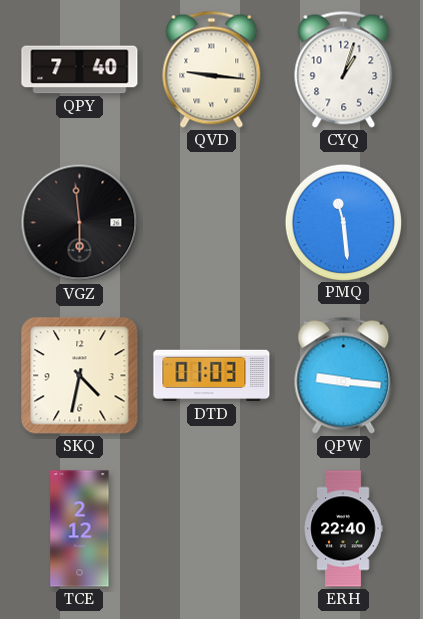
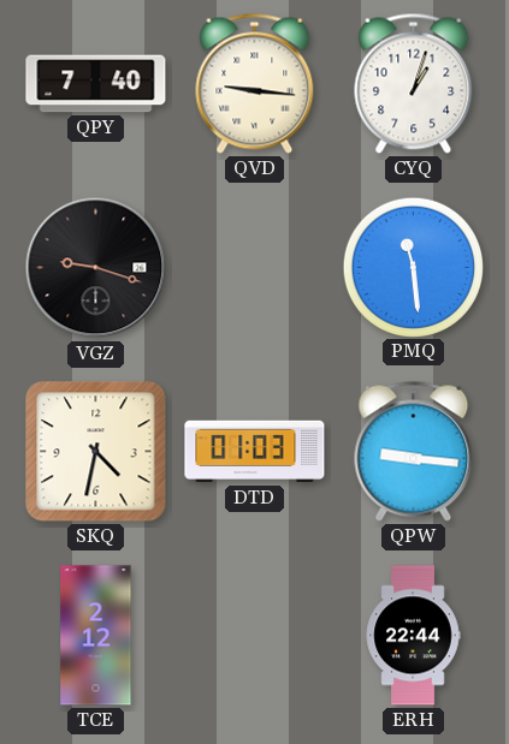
VGZ: 5:59 -> 9:18
ERH: 22:40 -> 22:44
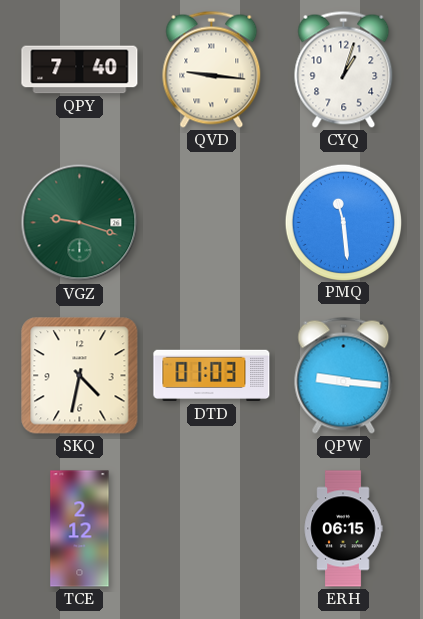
VGZ dial: black -> green
ERH: 22:44 -> 06:15
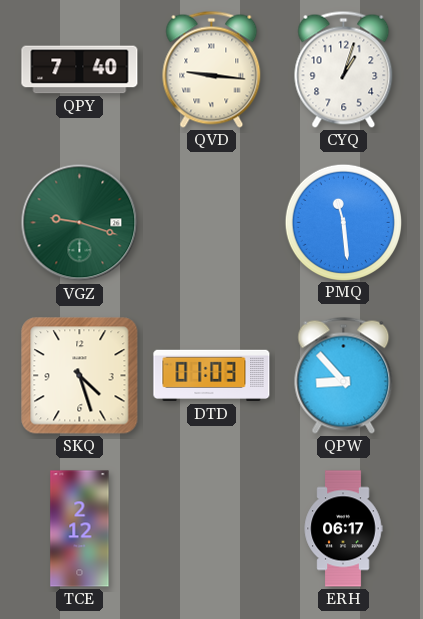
SKQ: 4:32 -> 4:27
QPW: 9:16 -> 8:53
ERH: 06:15 -> 06:17
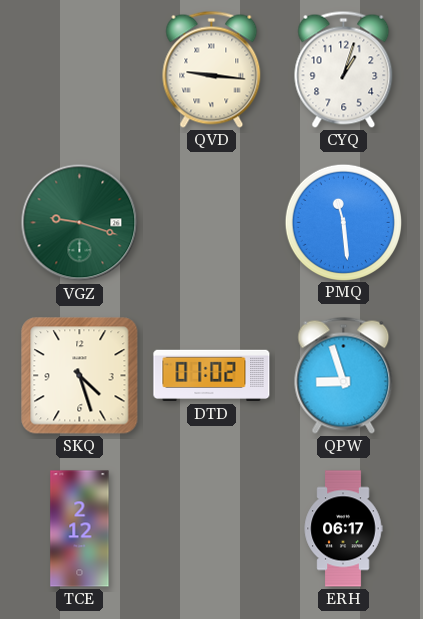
QPY: 7:40 -> none
DTD: 01:03 -> 01:02
QPW: 8:53 -> 8:57
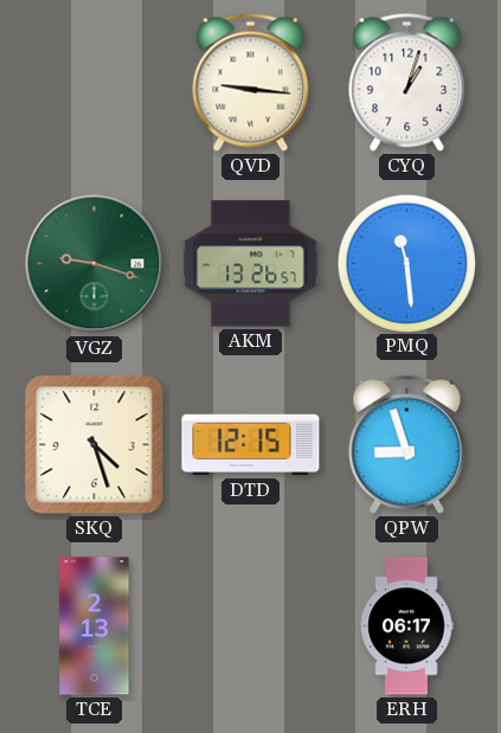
AKM: none -> 13:26
DTD: 01:02 -> 12:15
TCE: 2:12 -> 2:13
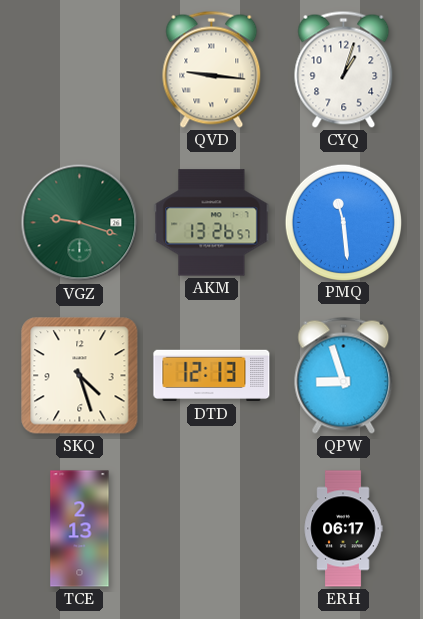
DTD: 12:15 -> 12:13
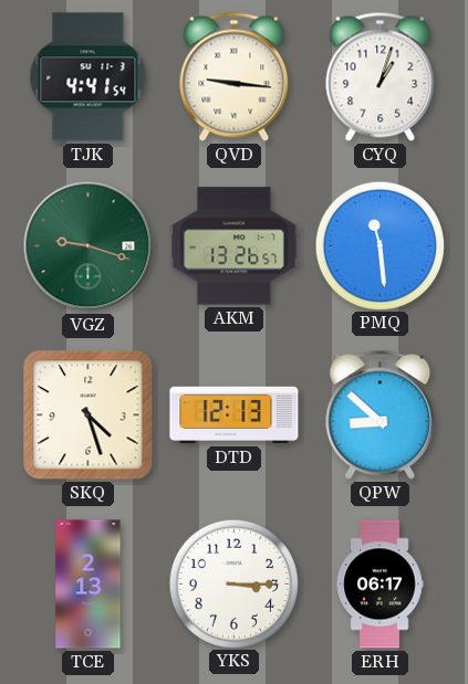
TJK: none -> 4:41
QPW: 8:57 -> 8:52
YKS: none -> 3:15
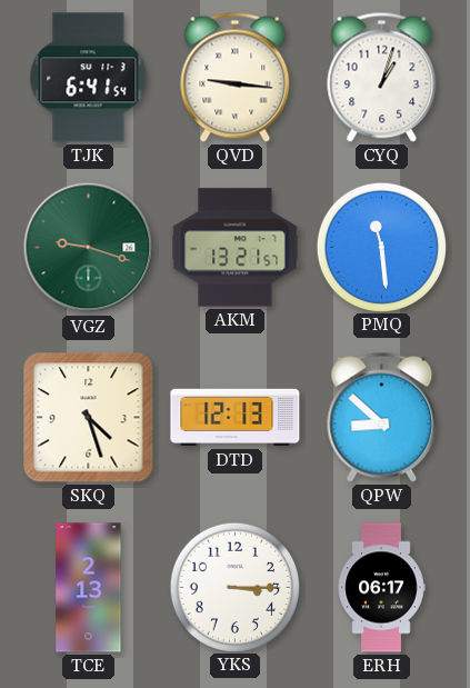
TJK: 4:41 -> 6:41
AKM: 13:26 -> 13:21
